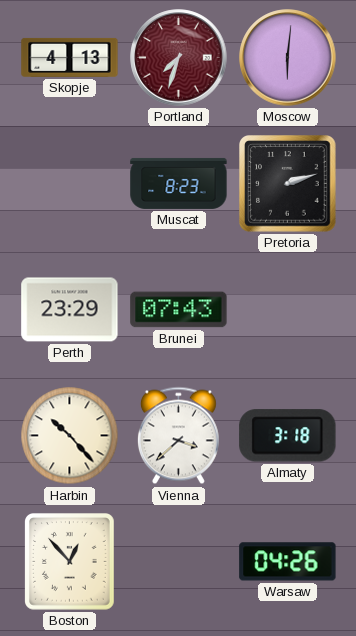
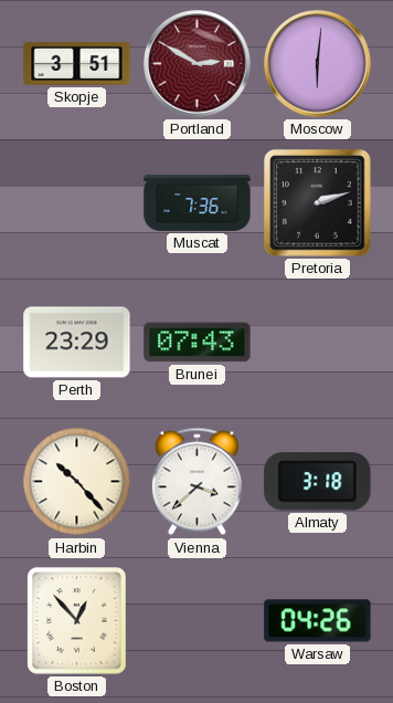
Skopje: 4:13 -> 3:51
Portland: 7:33 -> 2:50
Muscat: 8:23 -> 7:36
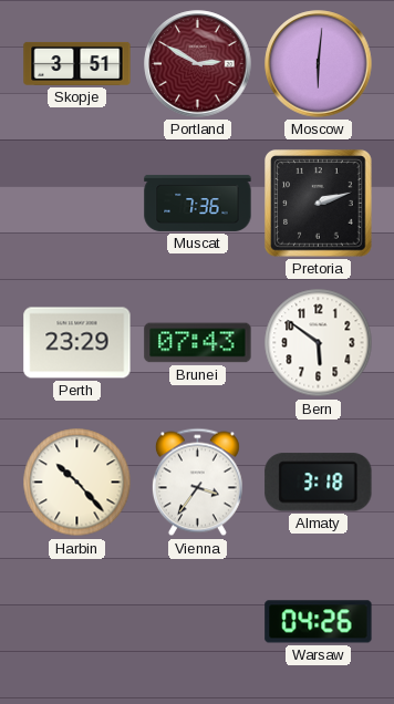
Bern: none -> 5:51
Vienna: 3:38 -> 3:36
Boston: 12:53 -> none
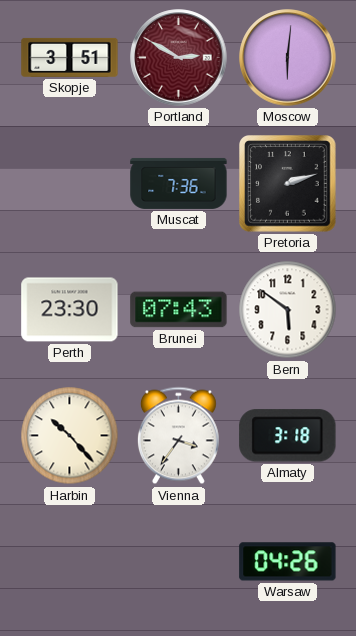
Perth: 23:29 -> 23:30
